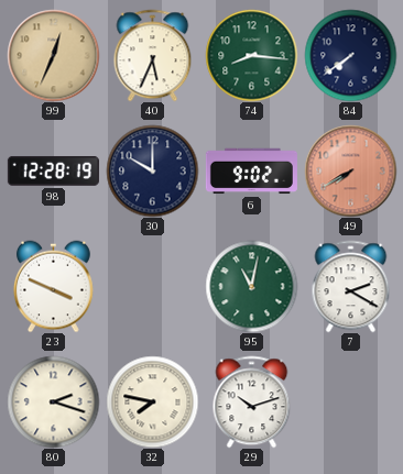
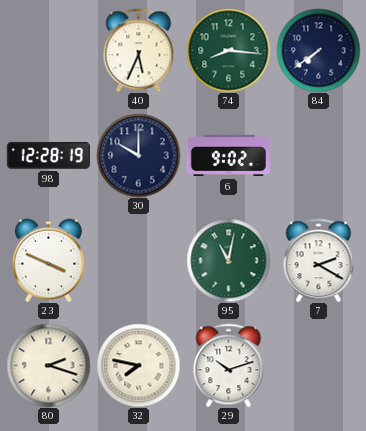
99: 12:34 -> none
49: 7:40 -> none
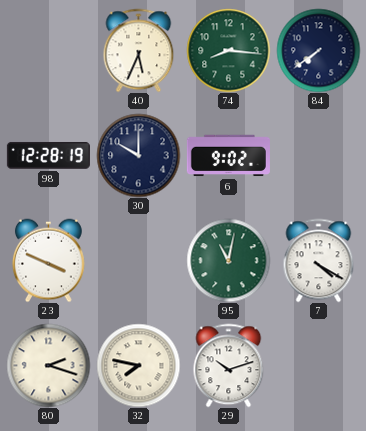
7: 2:20 -> 4:20
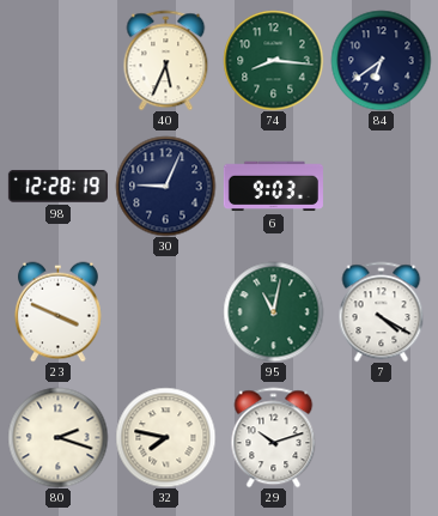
84: 7:39 -> 6:39
30: 10:00 -> 9:04
6: 9:02 -> 9:03
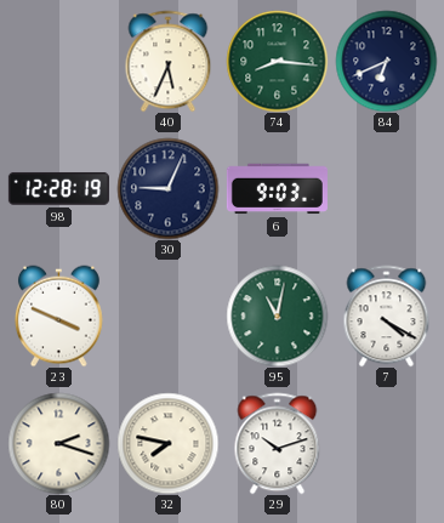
84: 6:39 -> 6:41
